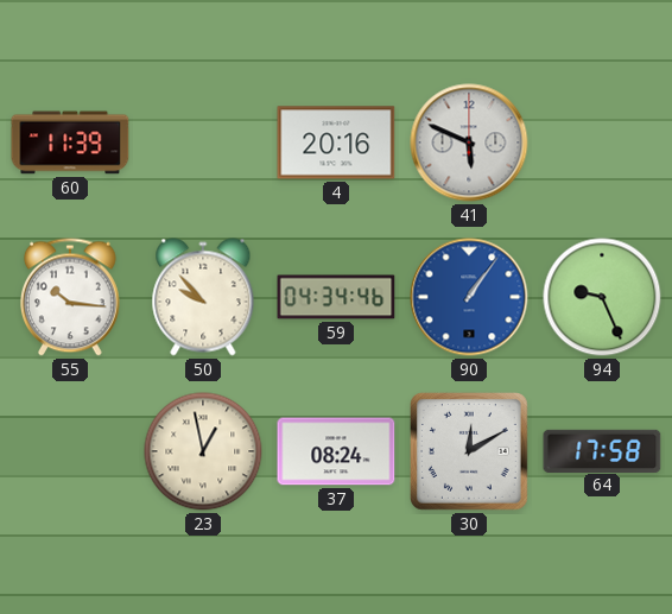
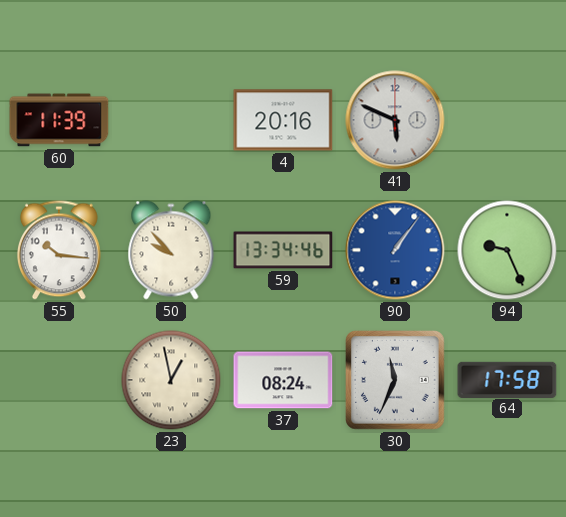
59: 04:34 -> 13:34
30: 12:10 -> 11:34
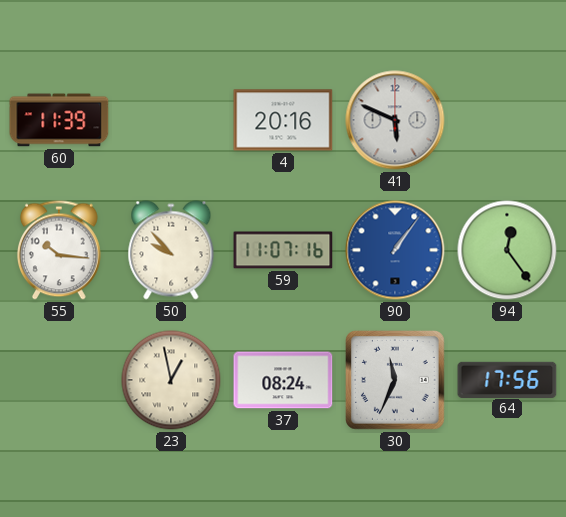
59: 13:34 -> 11:07
94: 9:26 -> 12:24
64: 17:58 -> 17:56
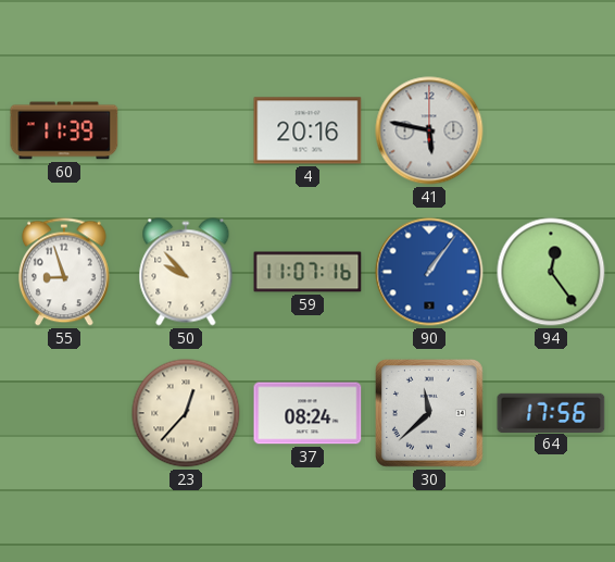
41: 5:49 -> 5:47
55: 10:16 -> 8:57
23: 12:58 -> 12:37
30: 11:34 -> 11:38
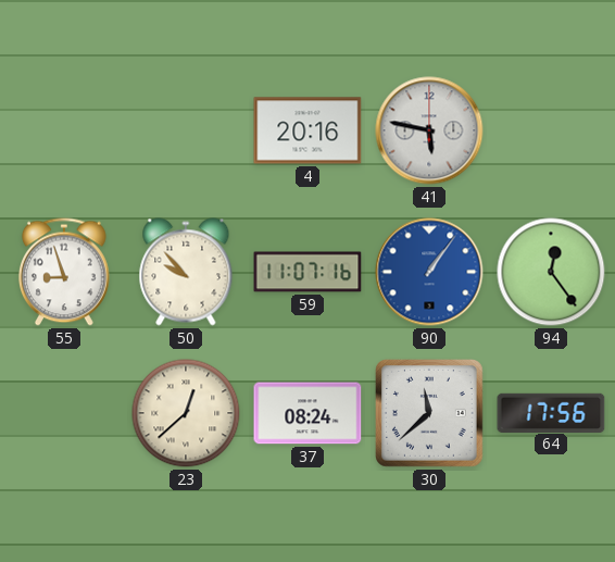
60: 11:39 -> none
23: 12:37 -> 12:38
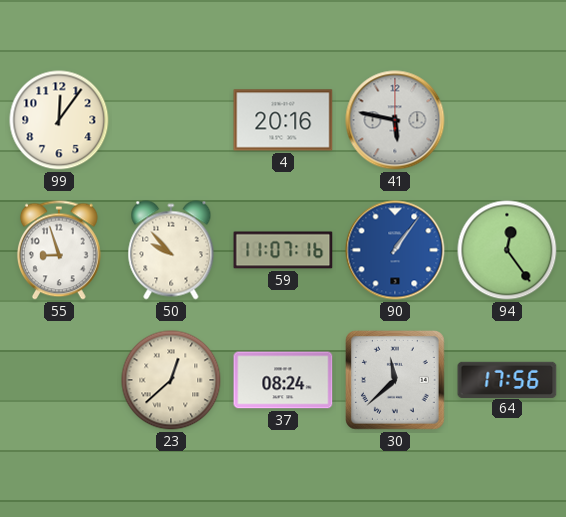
99: none -> 12:06
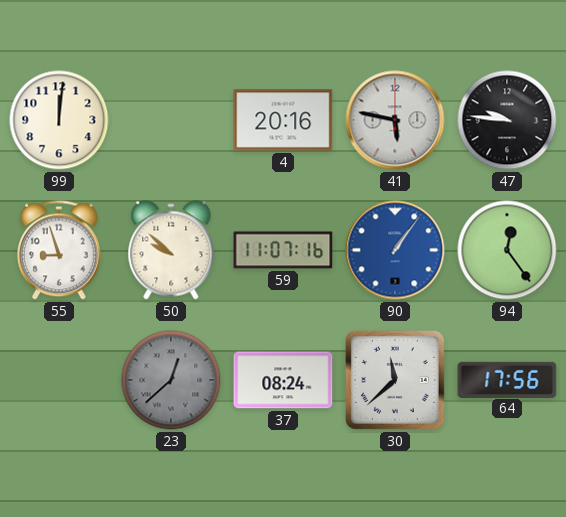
99: 12:06 -> 12:01
47: none -> 9:46
50: 9:53 -> 9:52
23 dial: cream -> grey
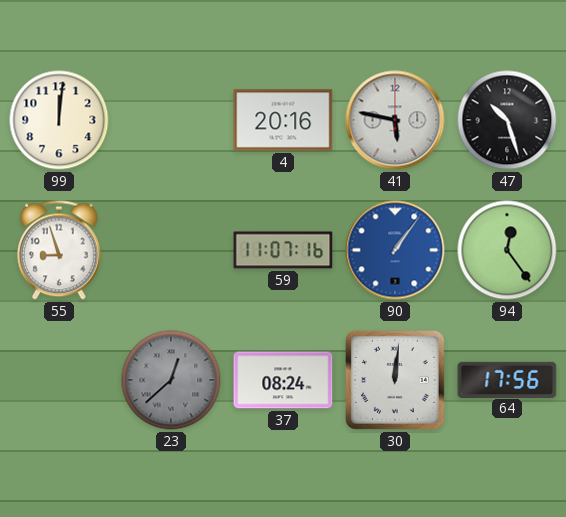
47: 9:46 -> 10:27
50: 9:52 -> none
30: 11:38 -> 12:01
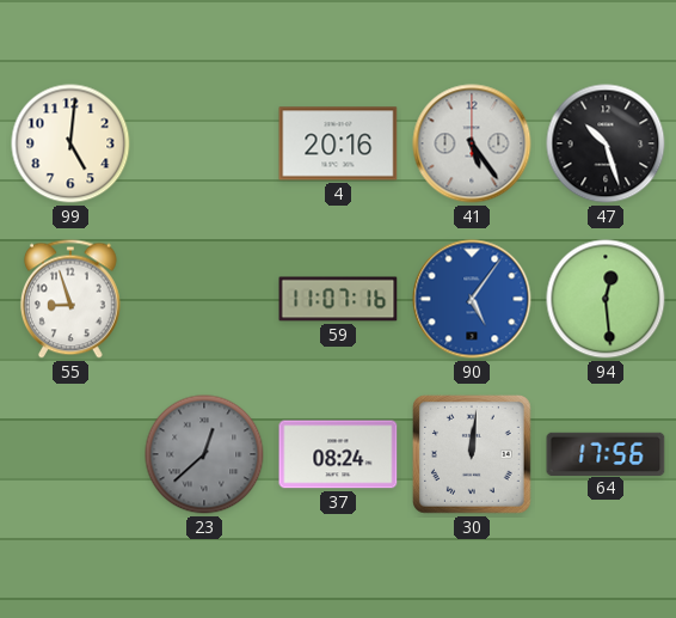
99: 12:01 -> 5:01
41: 5:47 -> 5:24
90: 1:06 -> 5:06
94: 12:24 -> 12:29
